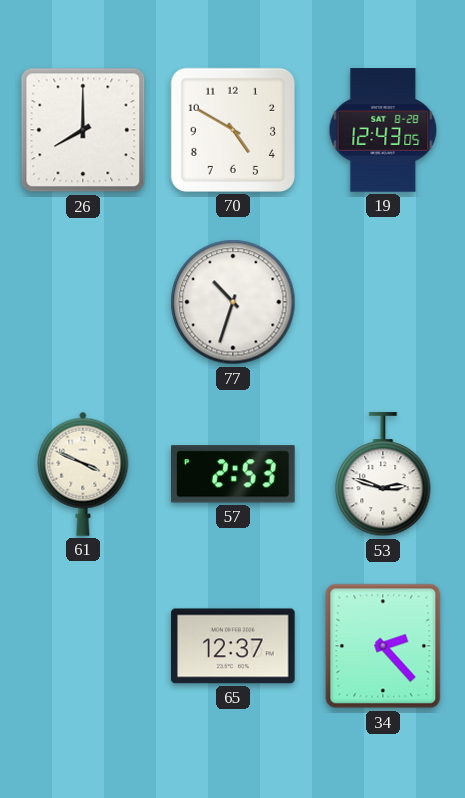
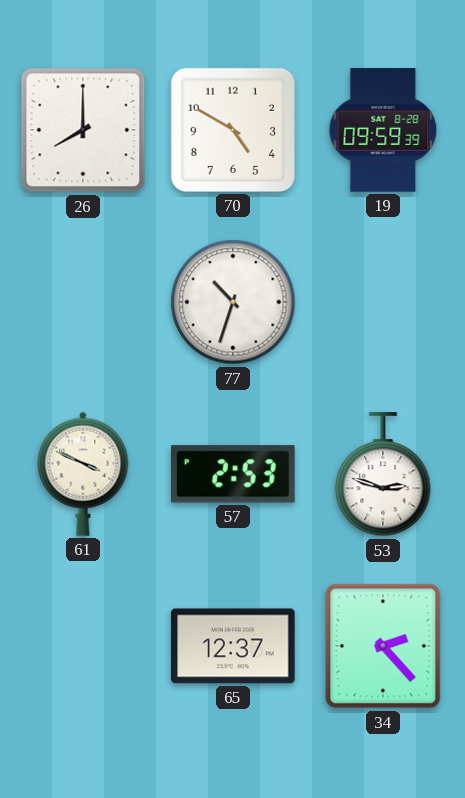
19: 12:43 -> 09:59
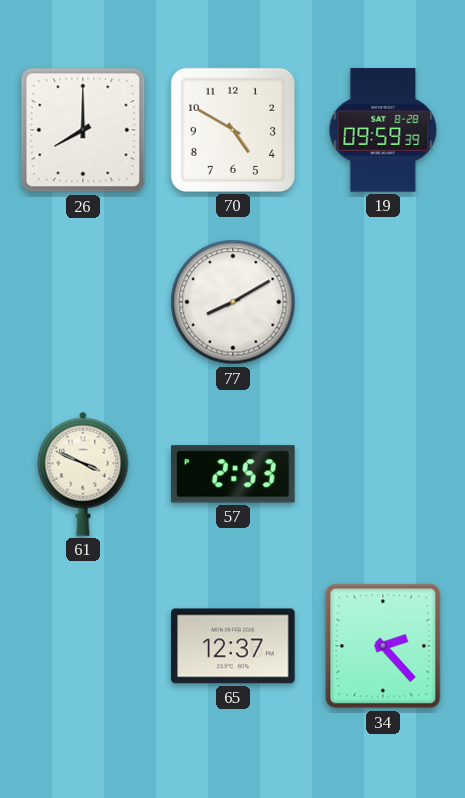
77: 10:33 -> 8:10
53: 2:48 -> none
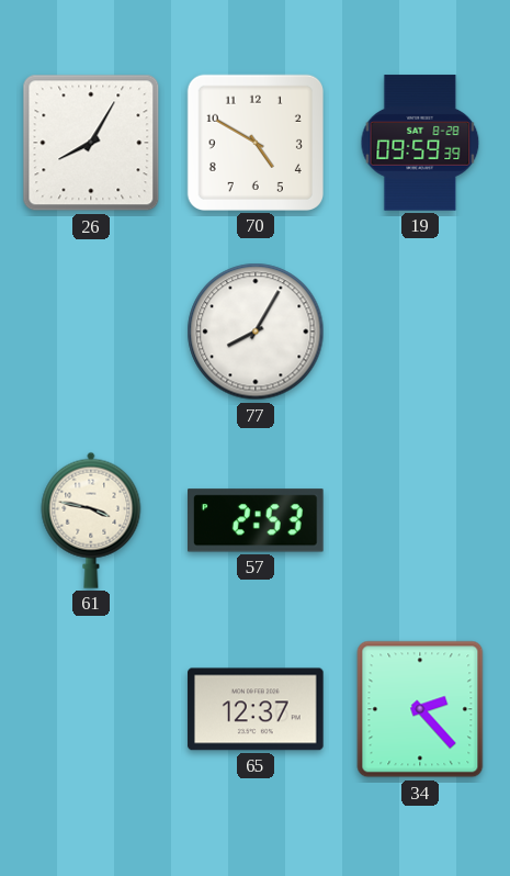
26: 8:00 -> 8:05
77: 8:10 -> 8:05
61: 3:49 -> 3:47
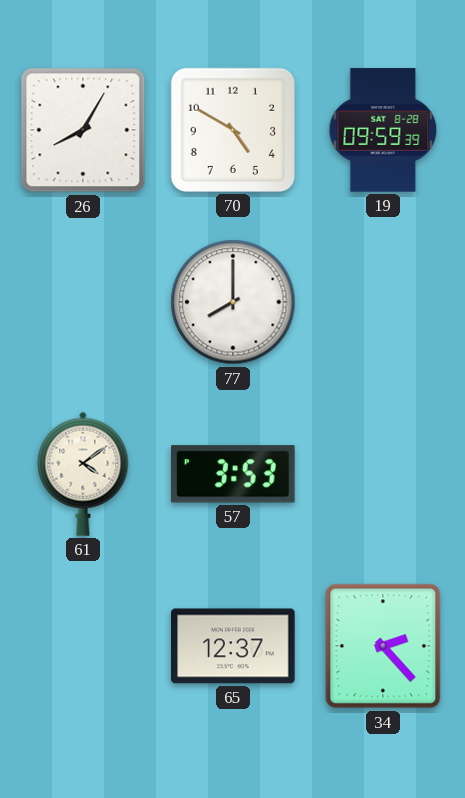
77: 8:05 -> 8:00
61: 3:47 -> 4:09
57: 2:53 -> 3:53
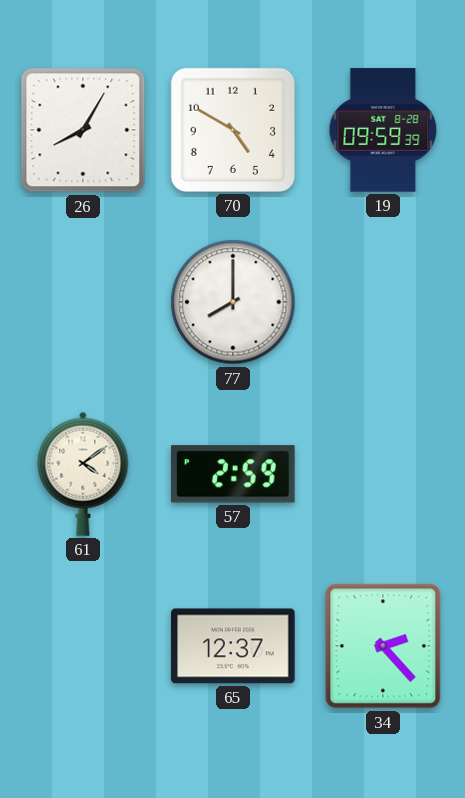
57: 3:53 -> 2:59
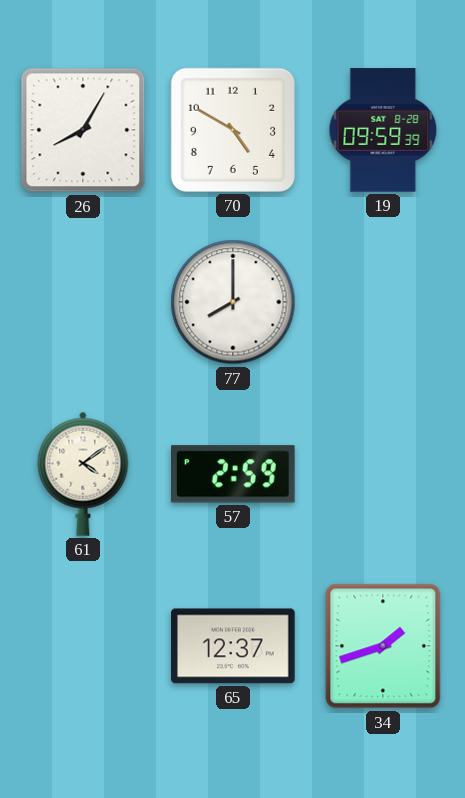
34: 2:23 -> 1:42
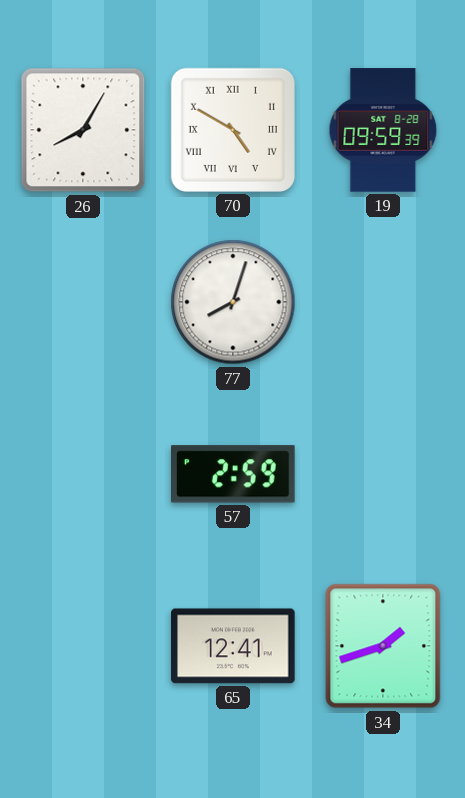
70 numerals: Arabic -> Roman
77: 8:00 -> 8:03
61: 4:09 -> none
65: 12:37 -> 12:41
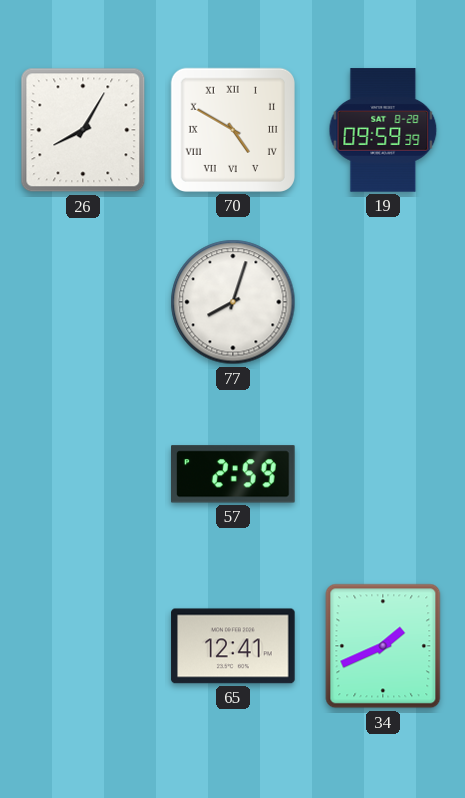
34: 1:42 -> 1:41
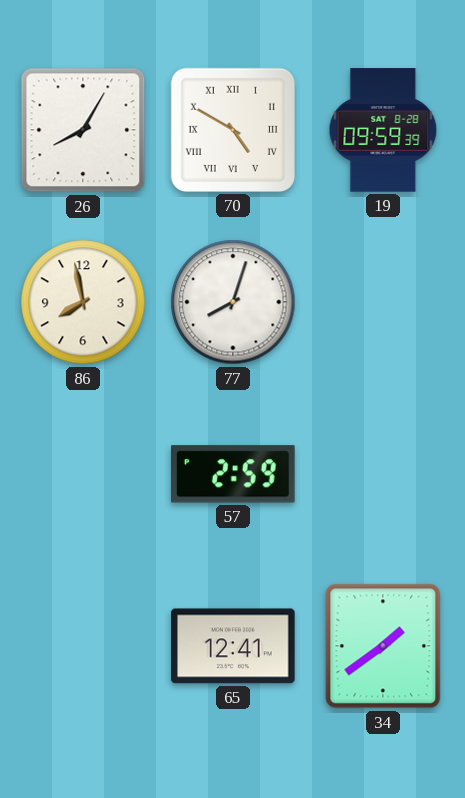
86: none -> 7:58
34: 1:41 -> 1:39
